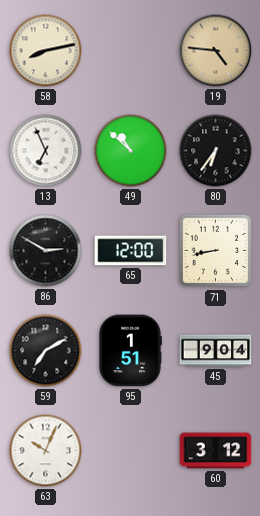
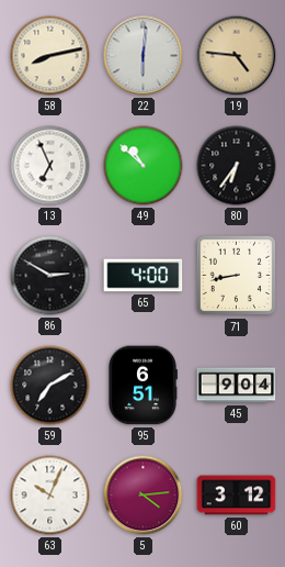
22: none -> 6:01
65: 12:00 -> 4:00
95: 1:51 -> 6:51
5: none -> 4:14
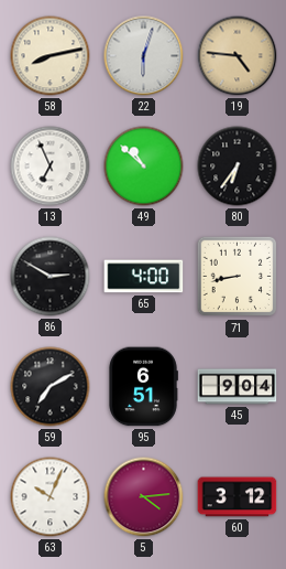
22: 6:01 -> 6:03
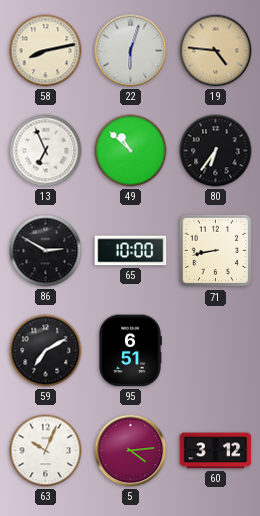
65: 4:00 -> 10:00
45: 9:04 -> none
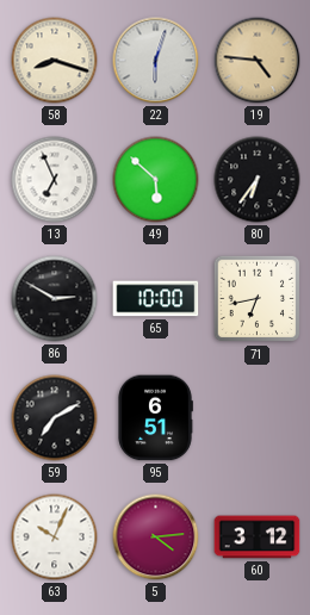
58: 8:13 -> 8:18
49: 10:52 -> 5:52
71: 8:43 -> 6:43
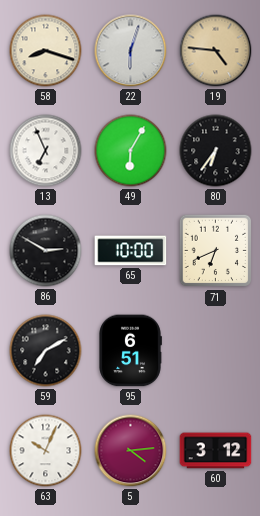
49: 5:52 -> 6:05
71: 6:43 -> 6:41
